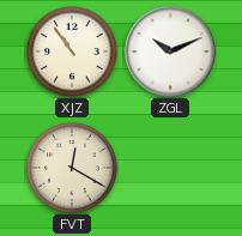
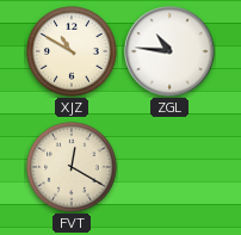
XJZ: 10:54 -> 10:50
ZGL: 10:11 -> 10:46
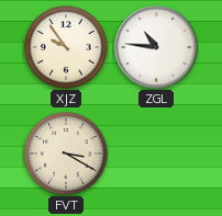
XJZ: 10:50 -> 9:54
FVT: 12:20 -> 3:20
